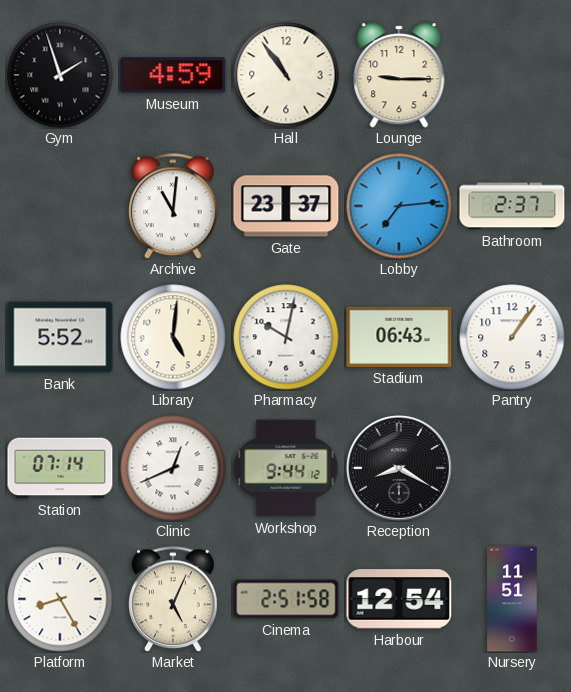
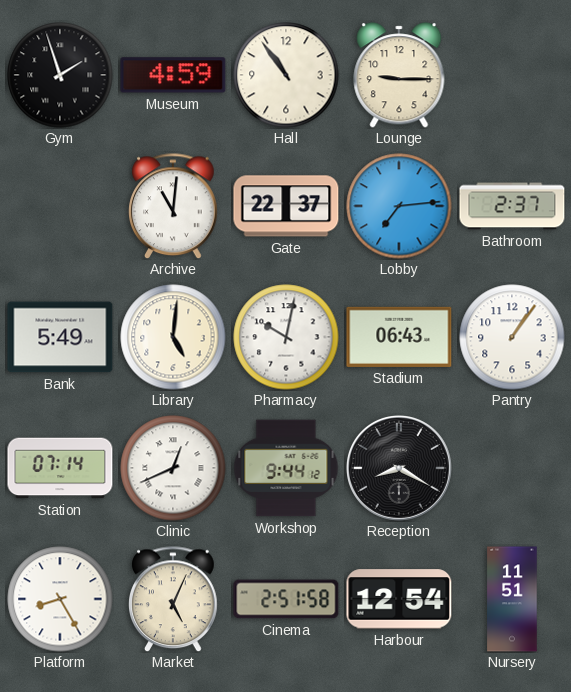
Gate: 23:37 -> 22:37
Bank: 5:52 -> 5:49
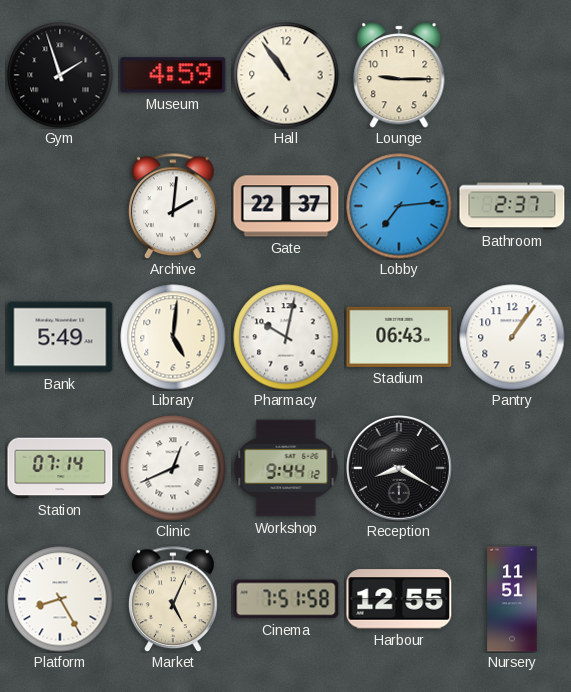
Archive: 11:01 -> 2:01
Cinema: 2:51 -> 7:51
Harbour: 12:54 -> 12:55
